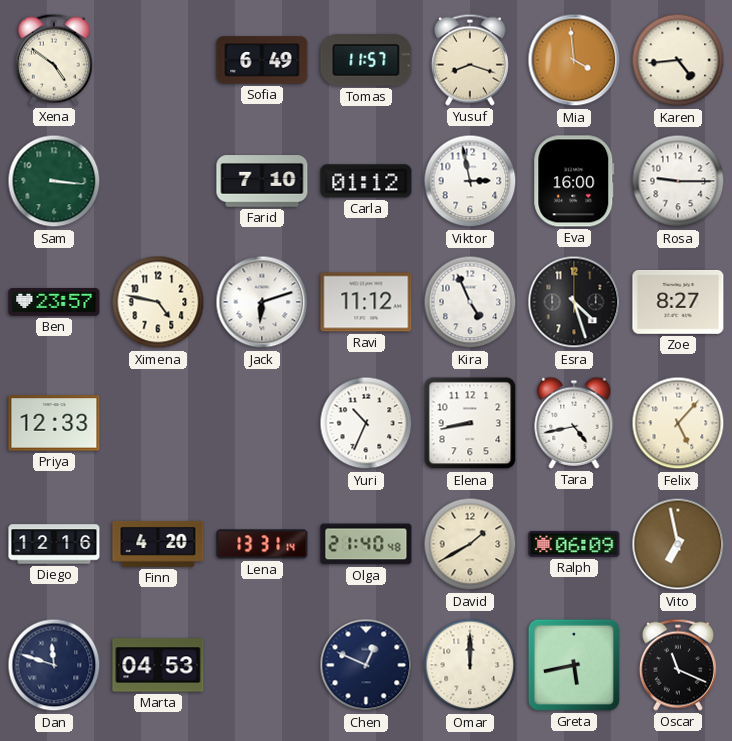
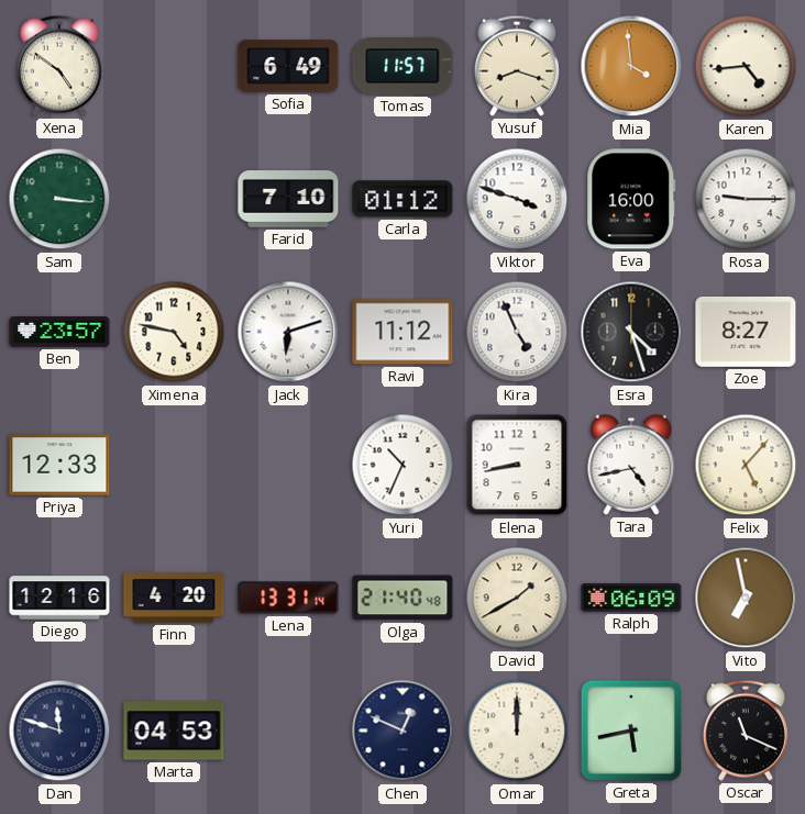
Viktor: 2:58 -> 3:48
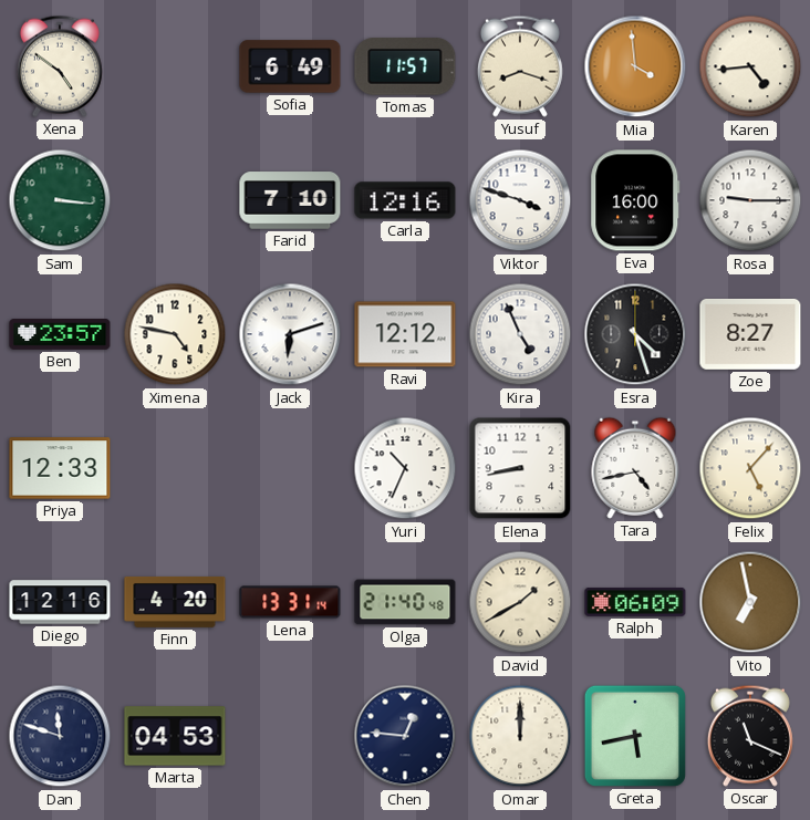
Carla: 01:12 -> 12:16
Ravi: 11:12 -> 12:12
Chen: 12:49 -> 12:46
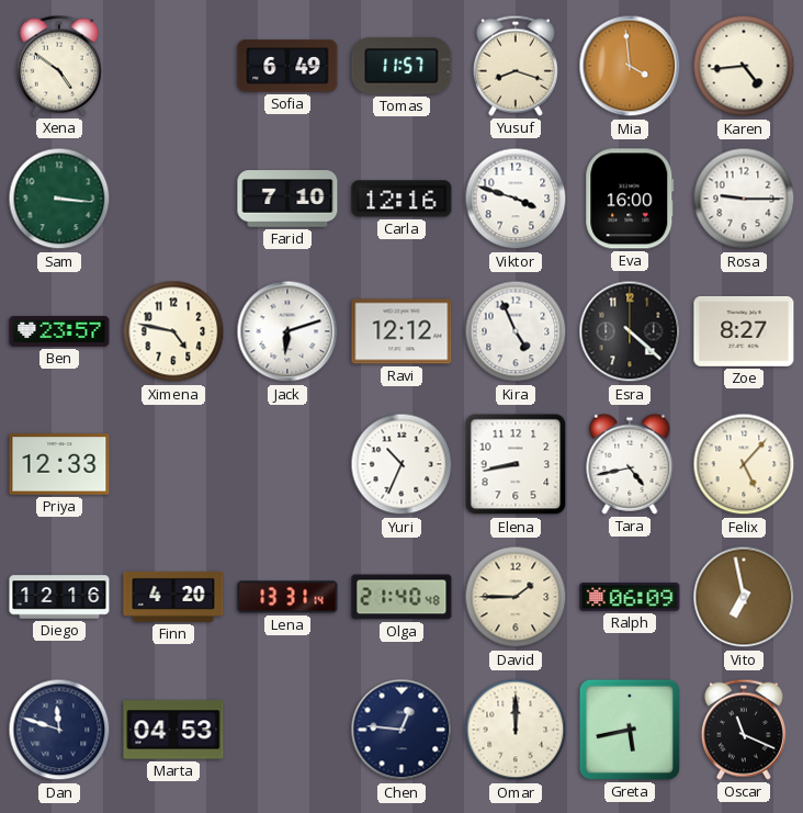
Esra: 4:27 -> 4:22
David: 1:40 -> 1:45
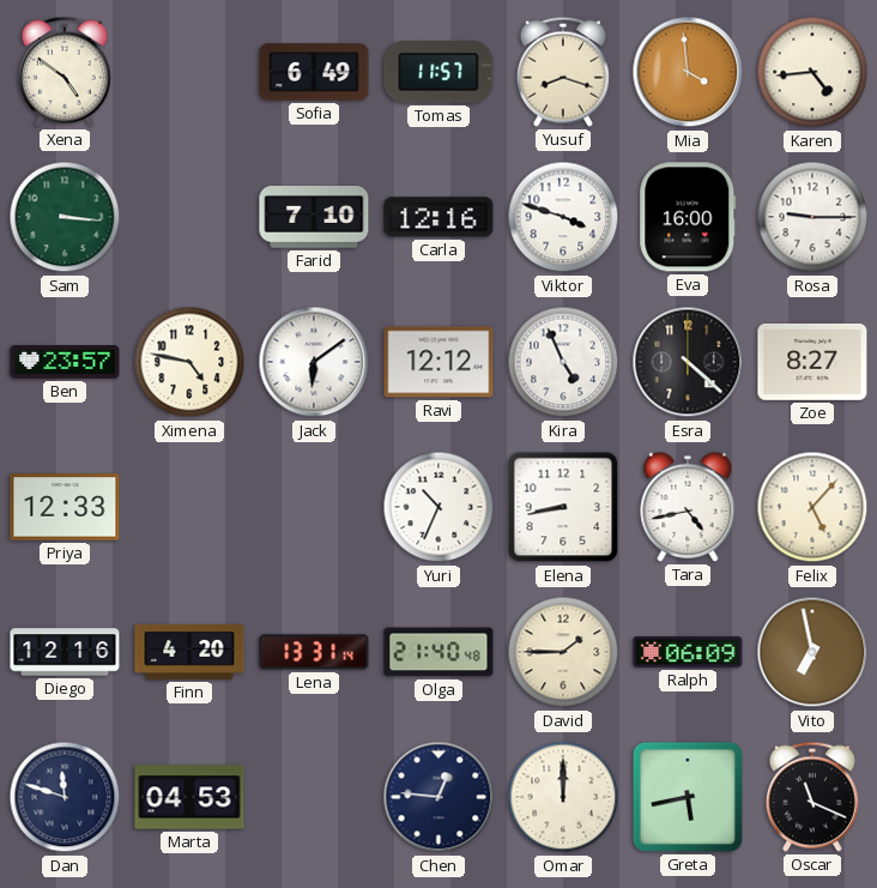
Jack: 6:12 -> 6:09
